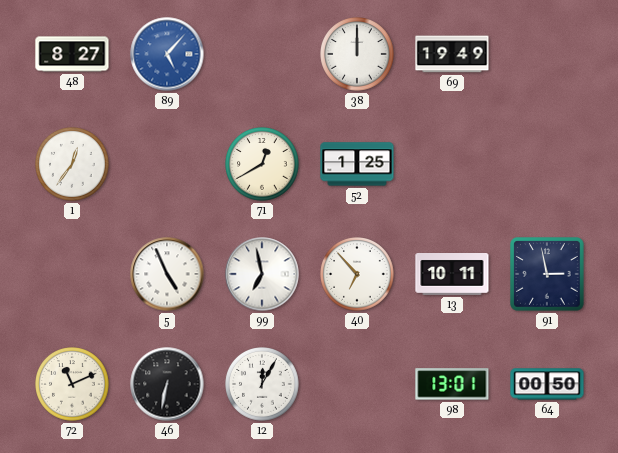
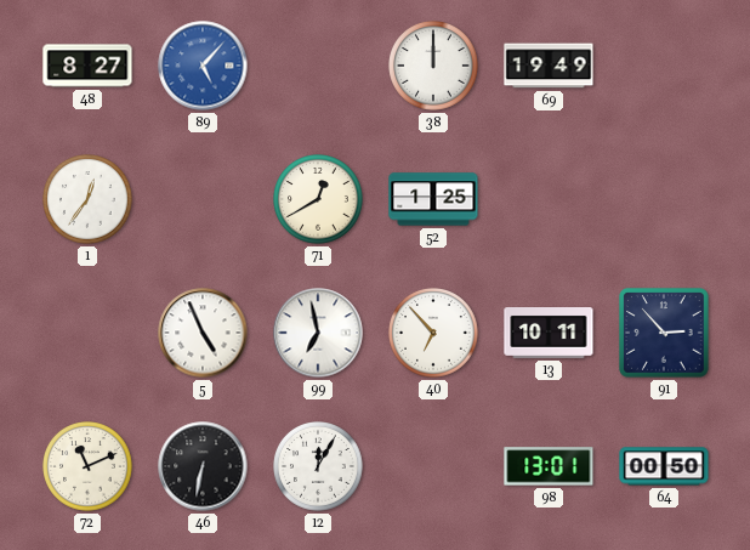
91: 2:58 -> 2:53
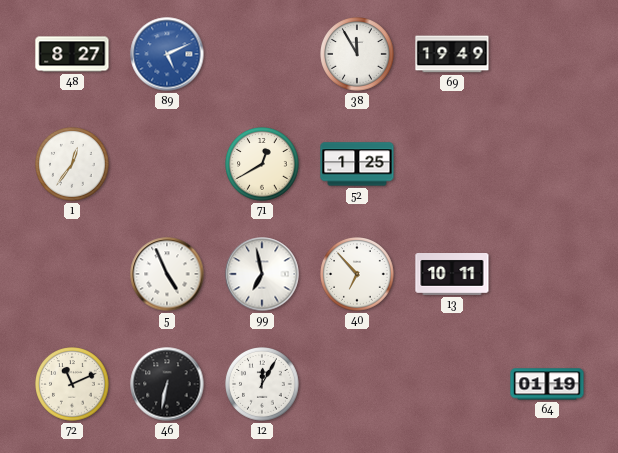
89: 5:07 -> 5:11
38: 12:00 -> 11:55
91: 2:53 -> none
98: 13:01 -> none
64: 00:50 -> 01:19
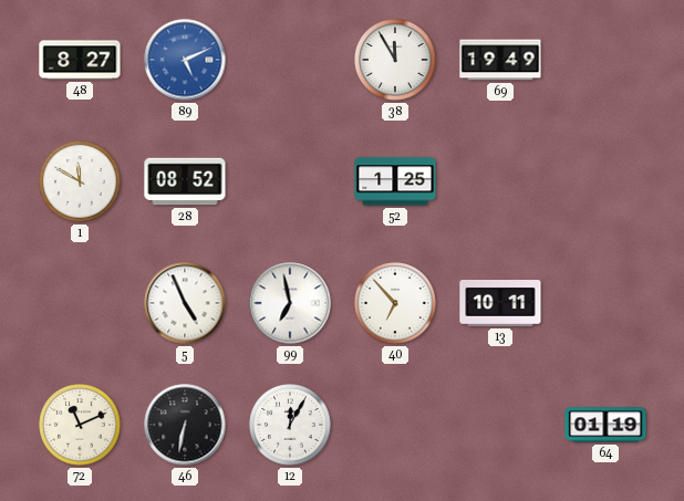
1: 12:36 -> 11:50
28: none -> 08:52
71: 12:40 -> none
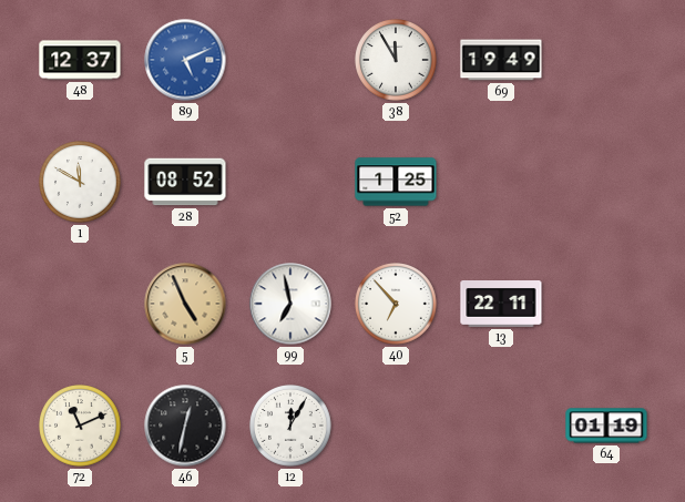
48: 8:27 -> 12:37
5 dial: white -> champagne
13: 10:11 -> 22:11
46: 6:32 -> 12:32
